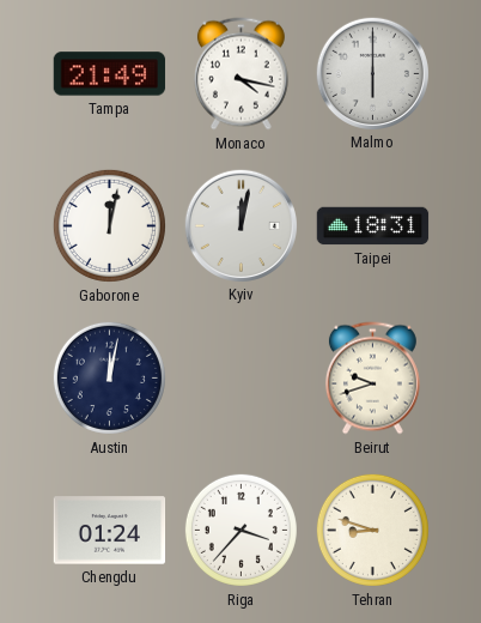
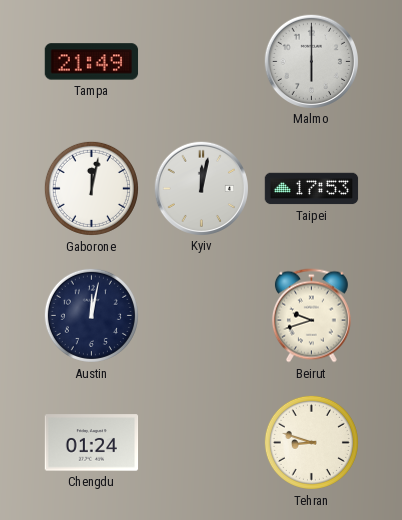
Monaco: 4:17 -> none
Taipei: 18:31 -> 17:53
Riga: 3:37 -> none
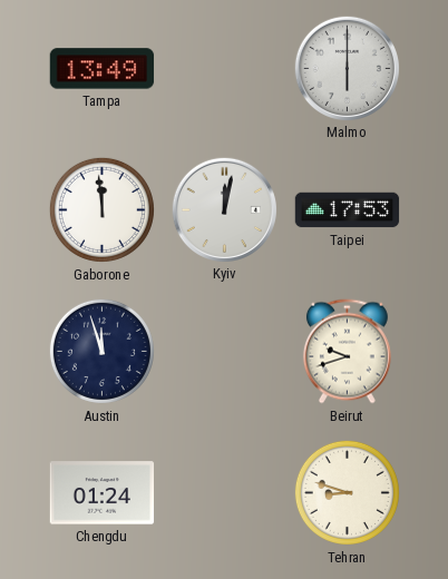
Tampa: 21:49 -> 13:49
Gaborone: 12:02 -> 11:59
Austin: 12:02 -> 11:57
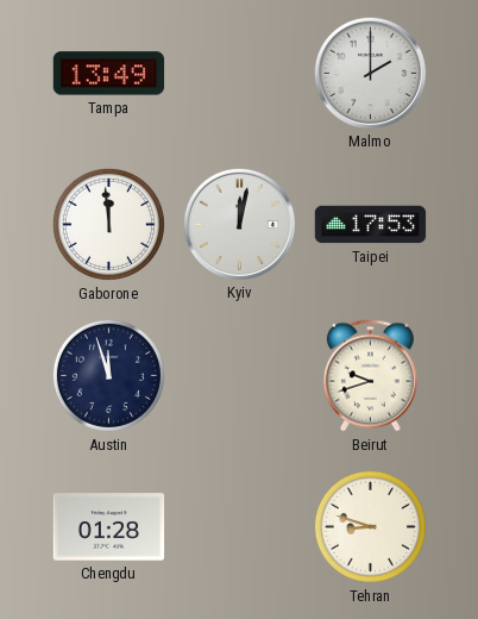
Malmo: 6:00 -> 2:00
Chengdu: 01:24 -> 01:28
